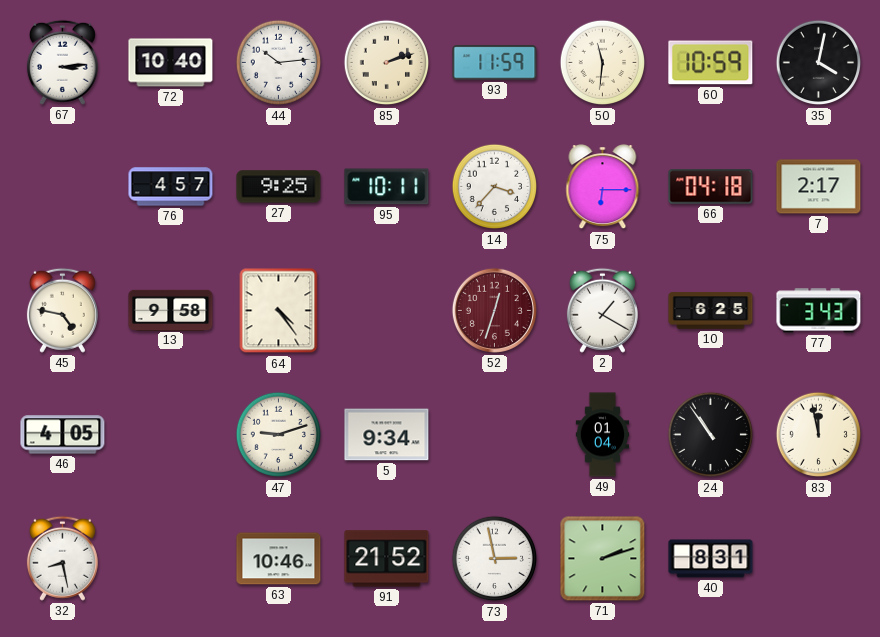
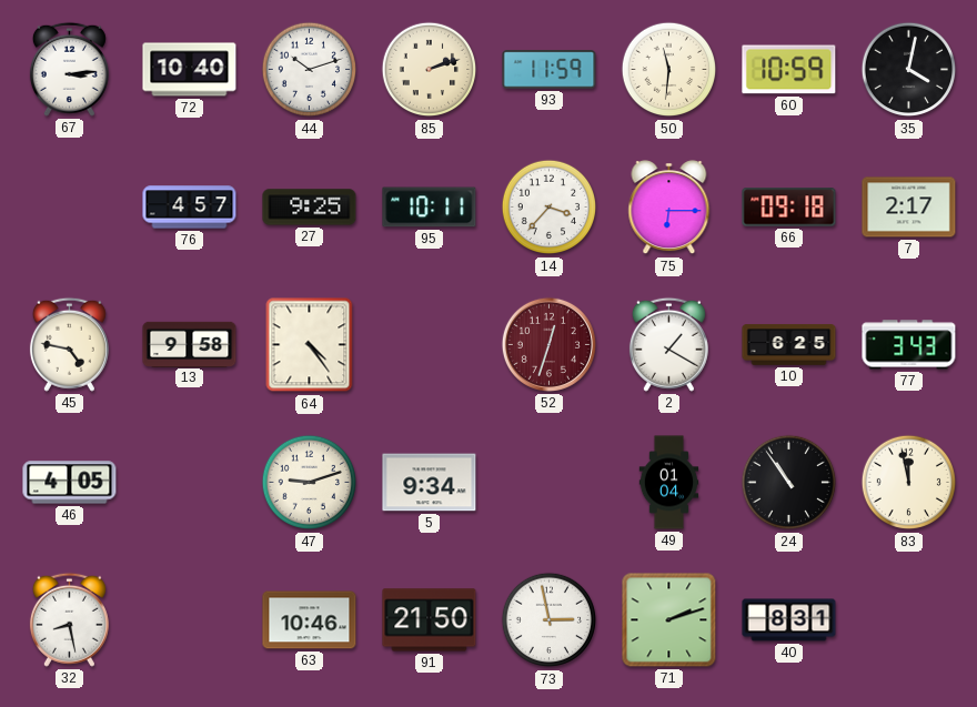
44: 10:14 -> 10:12
66: 04:18 -> 09:18
91: 21:52 -> 21:50
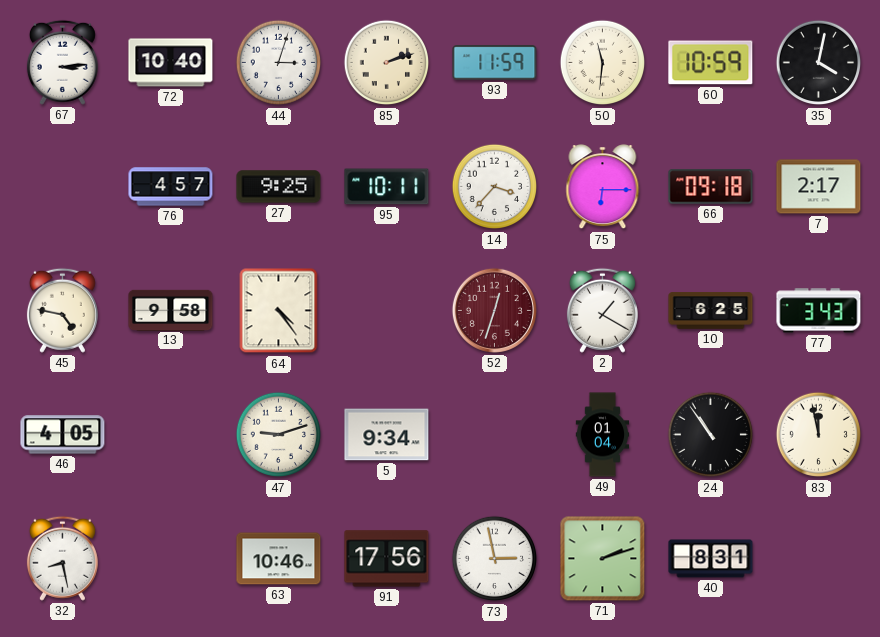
44: 10:12 -> 3:03
91: 21:50 -> 17:56
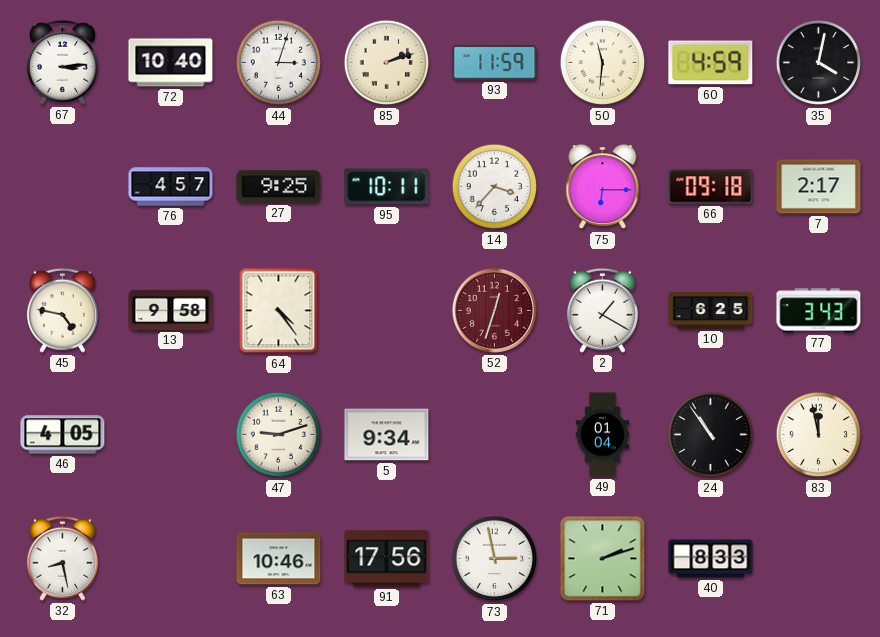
60: 10:59 -> 4:59
40: 8:31 -> 8:33
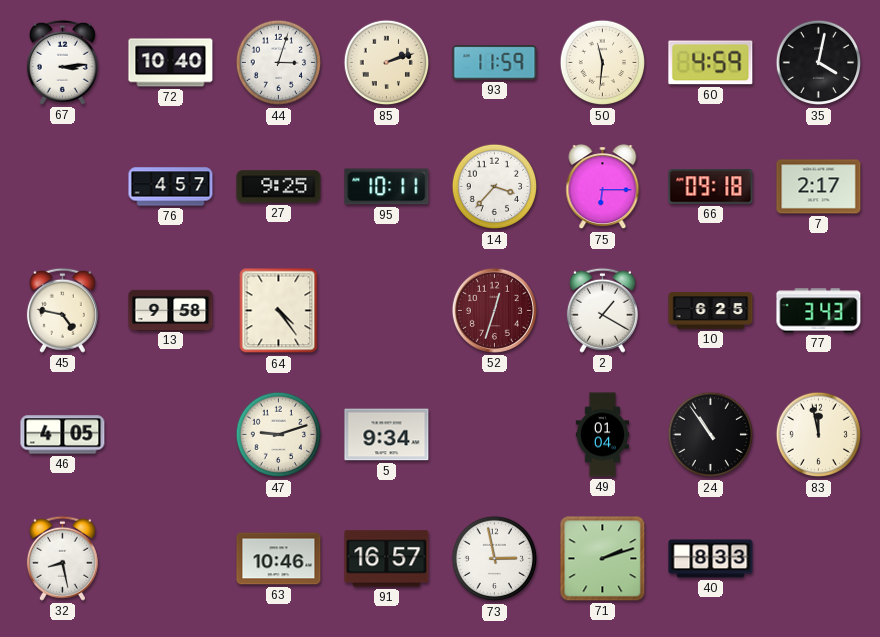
91: 17:56 -> 16:57
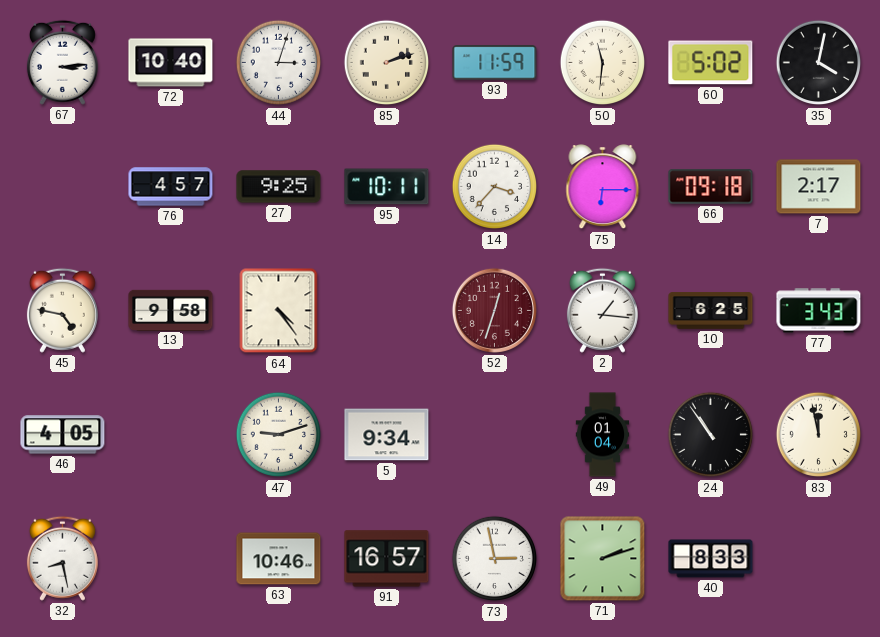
60: 4:59 -> 5:02
2: 1:20 -> 1:16
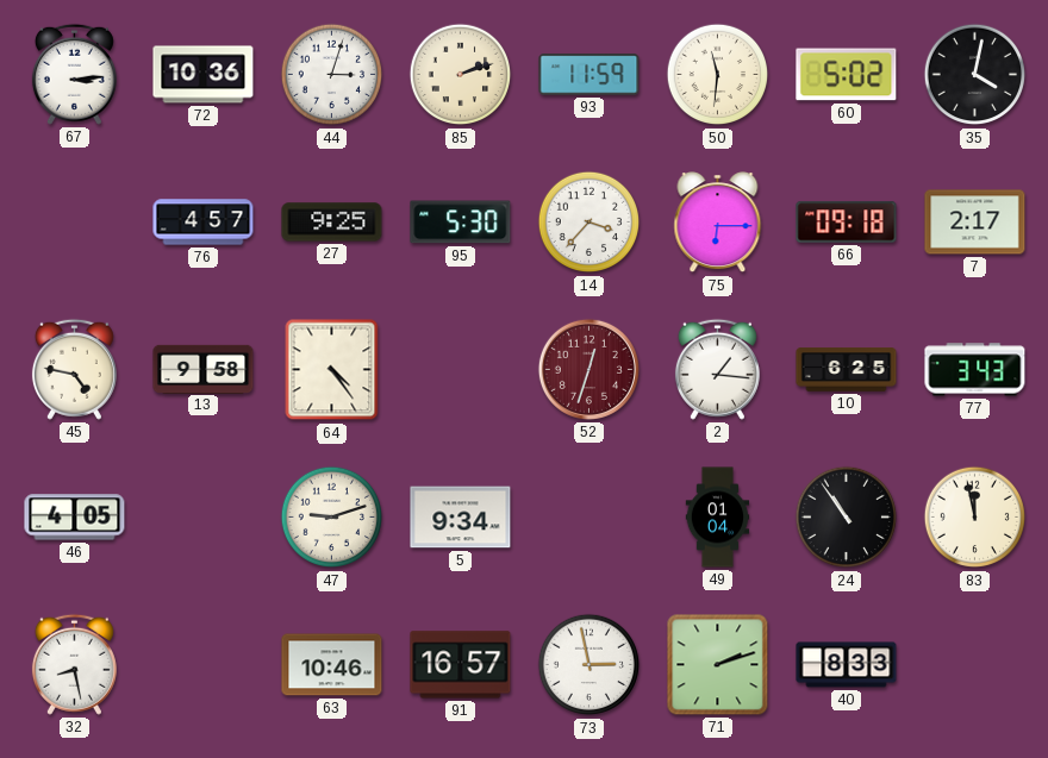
72: 10:40 -> 10:36
95: 10:11 -> 5:30
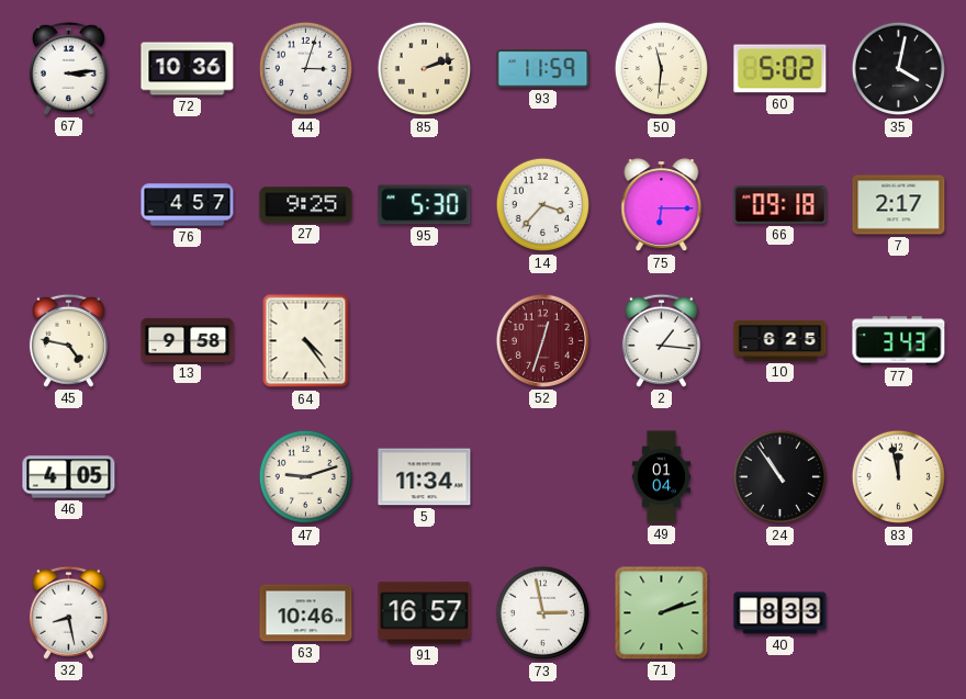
5: 9:34 -> 11:34
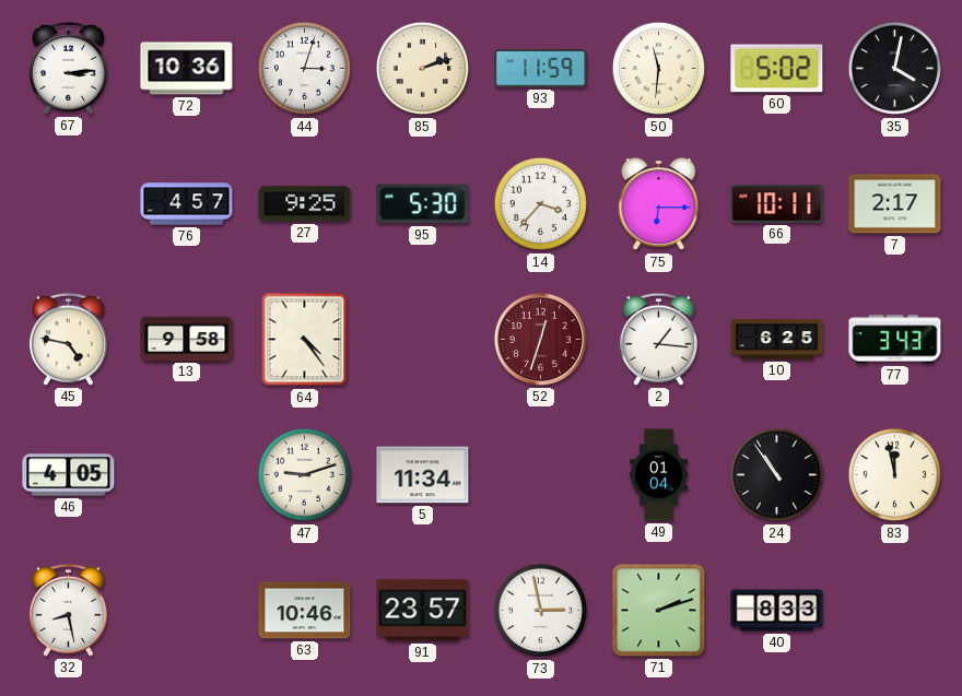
66: 09:18 -> 10:11
91: 16:57 -> 23:57
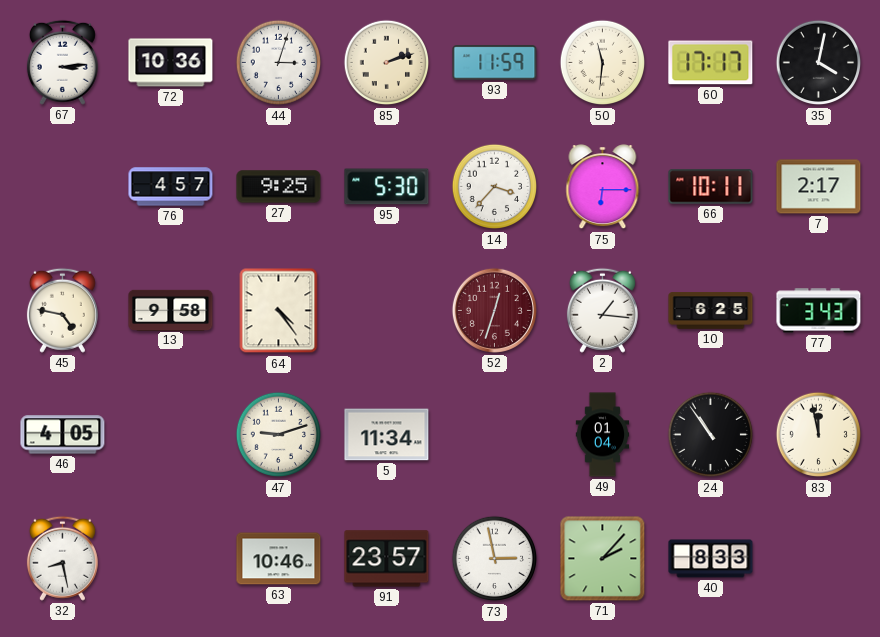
60: 5:02 -> 17:17
71: 2:12 -> 2:07
